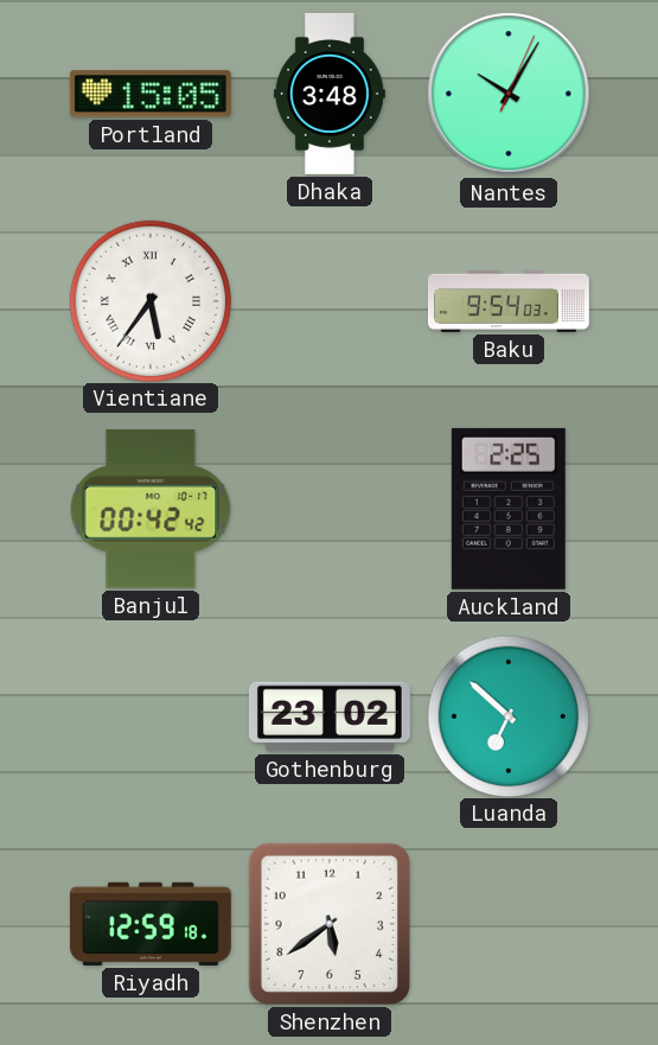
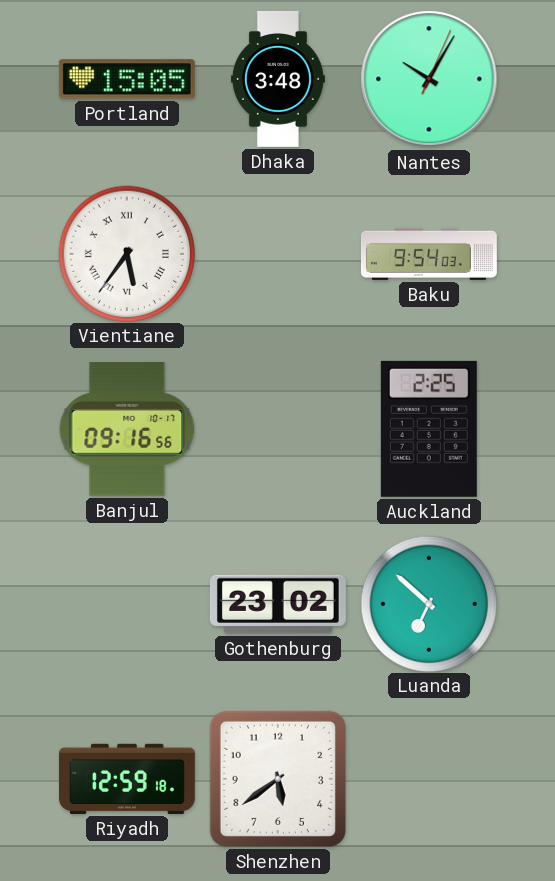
Banjul: 00:42 -> 09:16
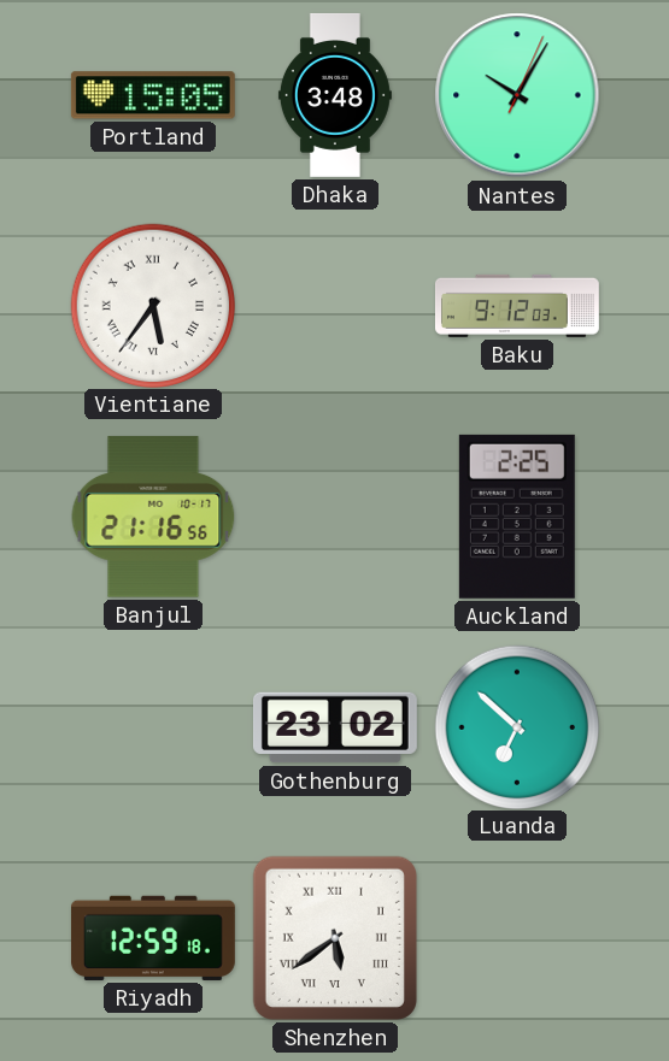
Baku: 9:54 -> 9:12
Banjul: 09:16 -> 21:16
Shenzhen numerals: Arabic -> Roman
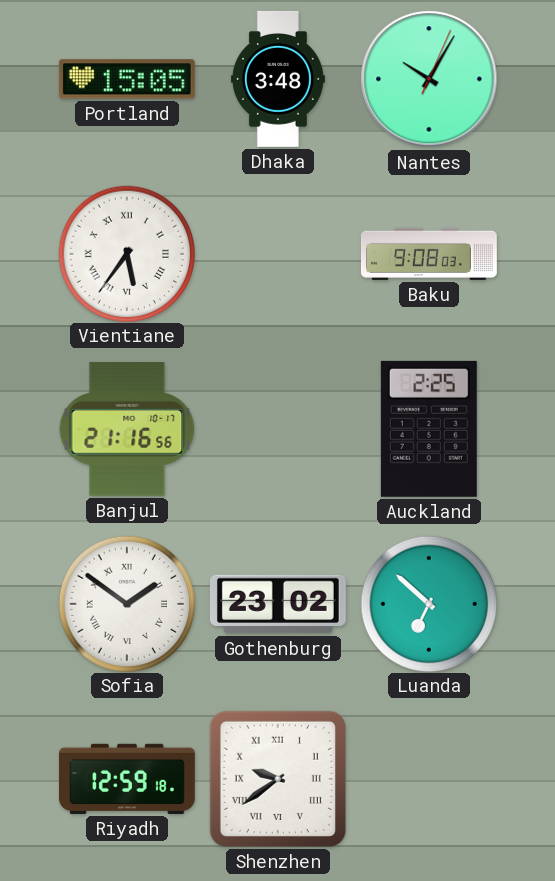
Baku: 9:12 -> 9:08
Sofia: none -> 1:51
Shenzhen: 5:39 -> 9:39
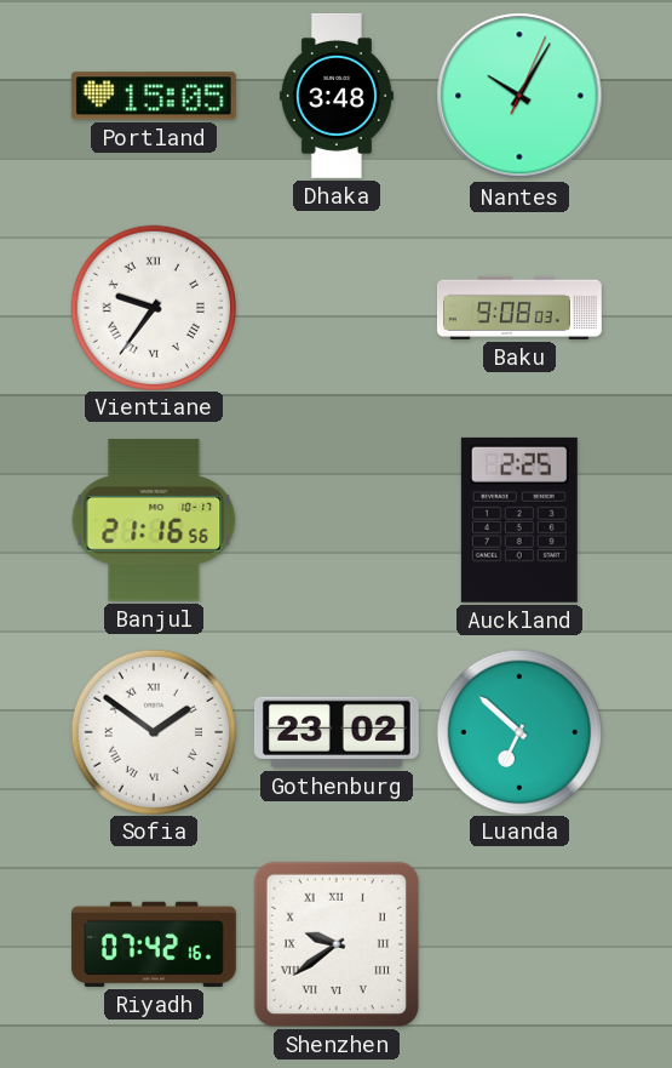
Vientiane: 5:36 -> 9:36
Riyadh: 12:59 -> 07:42
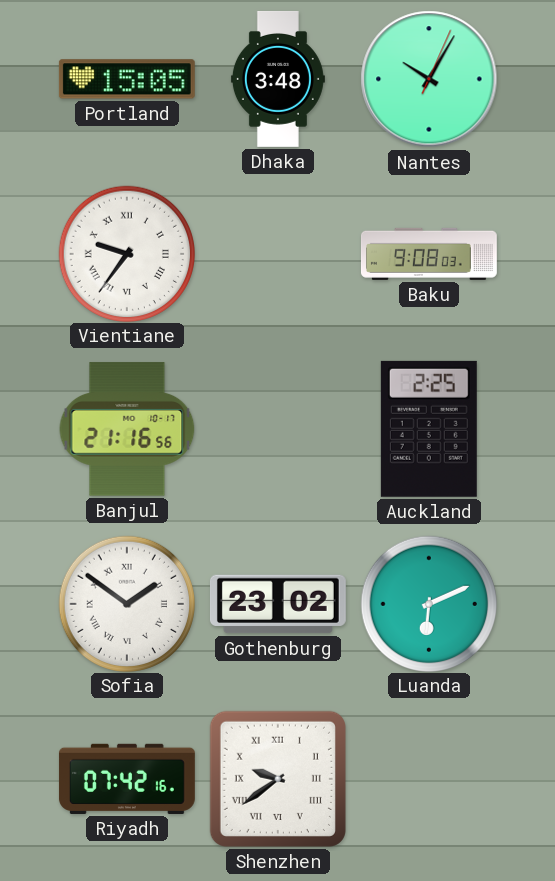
Luanda: 6:52 -> 6:11
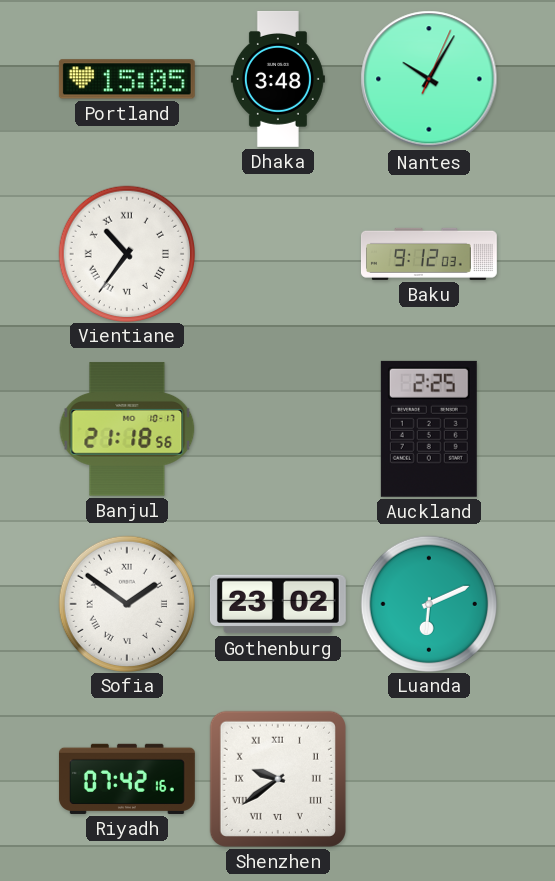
Vientiane: 9:36 -> 10:36
Baku: 9:08 -> 9:12
Banjul: 21:16 -> 21:18
